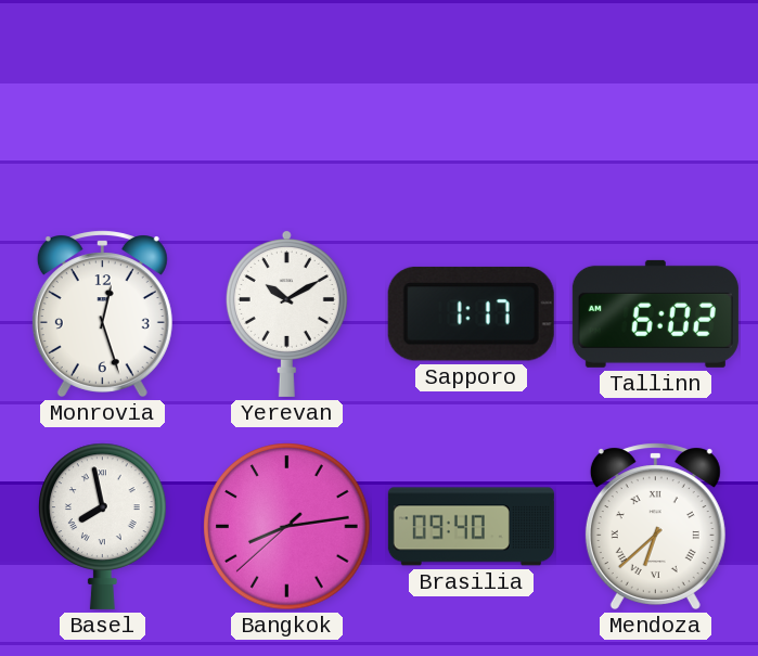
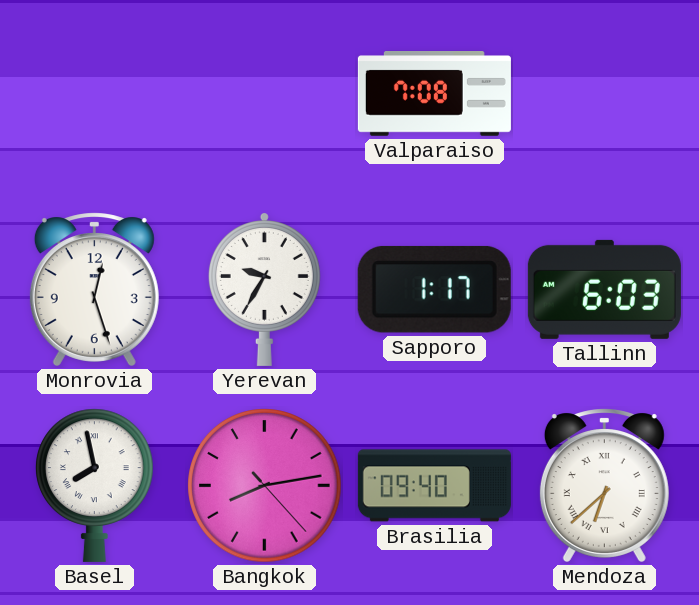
Valparaiso: none -> 7:08
Yerevan: 10:10 -> 9:35
Tallinn: 6:02 -> 6:03
Bangkok: 8:13:38 -> 8:13:23
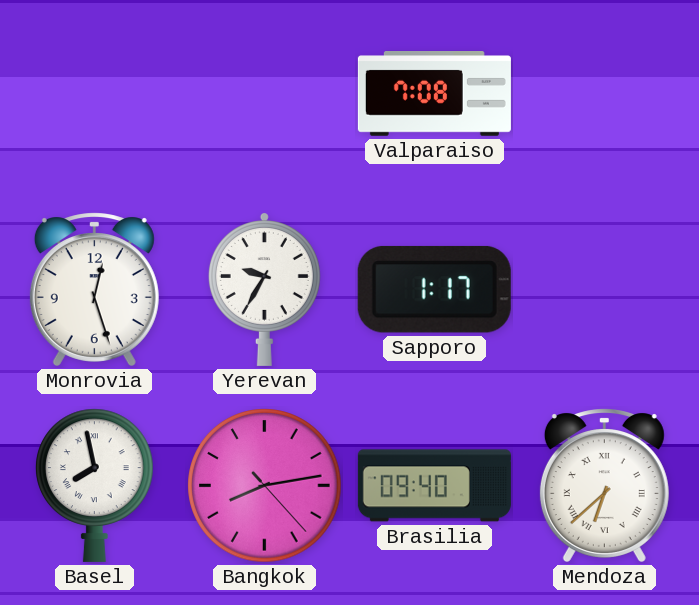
Tallinn: 6:03 -> none
